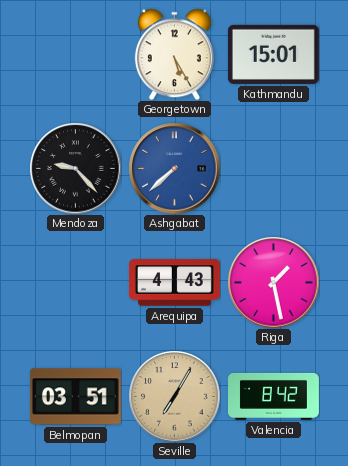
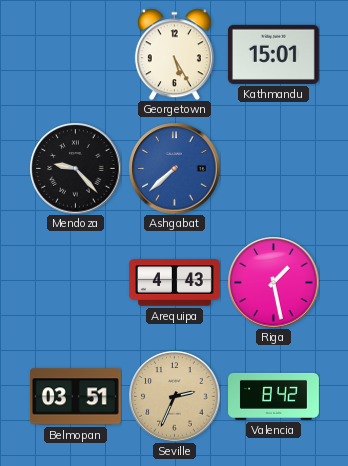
Seville: 7:05 -> 2:34
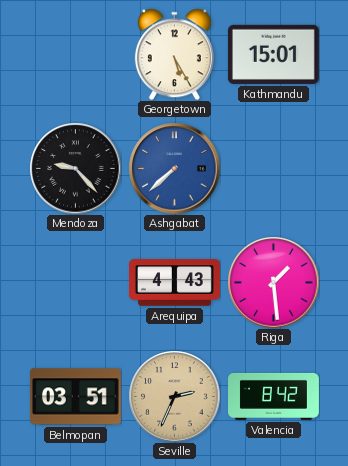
Riga: 1:28 -> 1:29
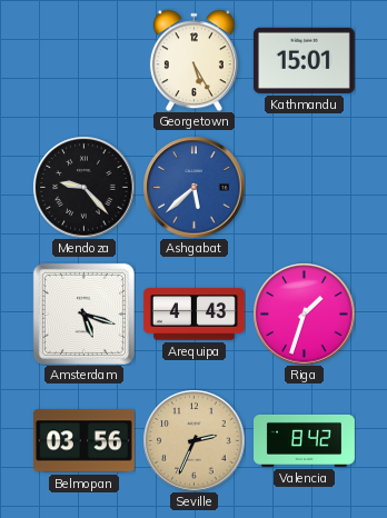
Ashgabat: 7:38 -> 5:38
Amsterdam: none -> 5:18
Riga: 1:29 -> 1:33
Belmopan: 03:51 -> 03:56
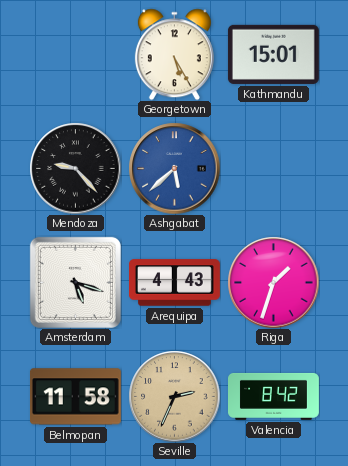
Belmopan: 03:56 -> 11:58
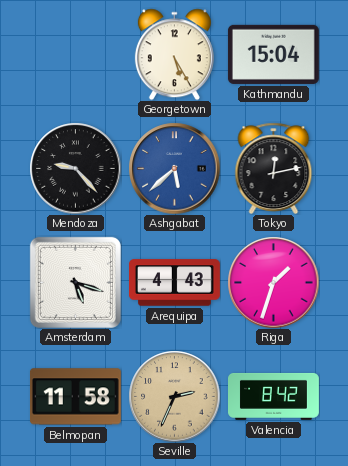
Kathmandu: 15:01 -> 15:04
Tokyo: none -> 12:13
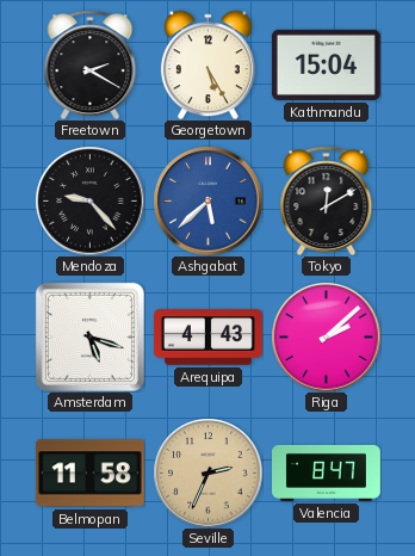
Freetown: none -> 2:20
Tokyo: 12:13 -> 12:10
Riga: 1:33 -> 2:08
Valencia: 8:42 -> 8:47
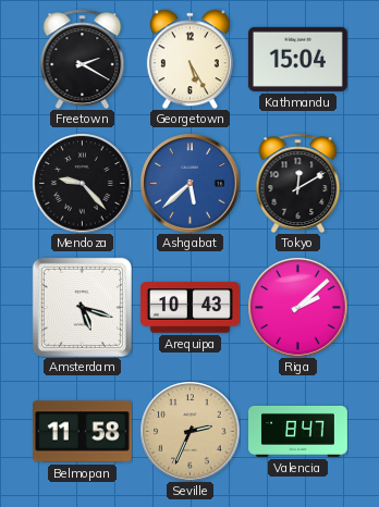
Arequipa: 4:43 -> 10:43
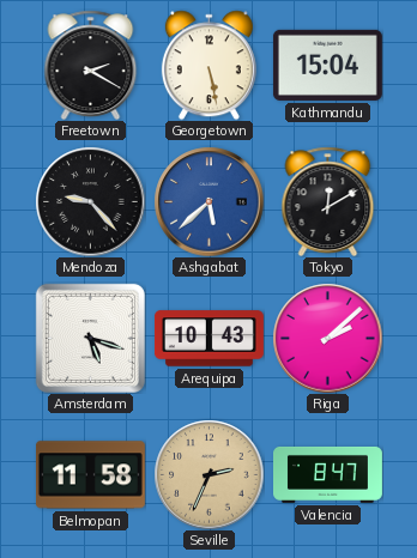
Georgetown: 5:25 -> 5:28
